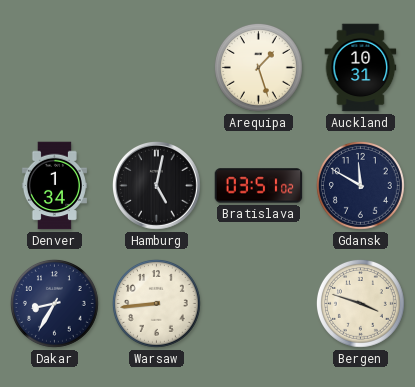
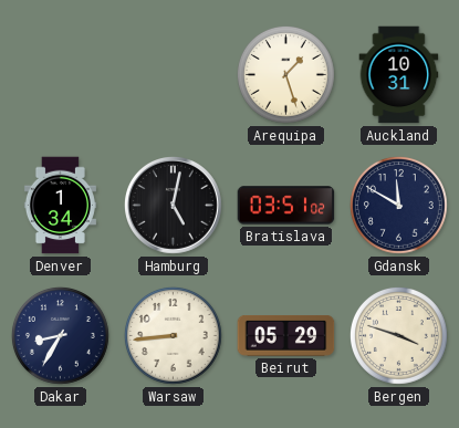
Beirut: none -> 05:29
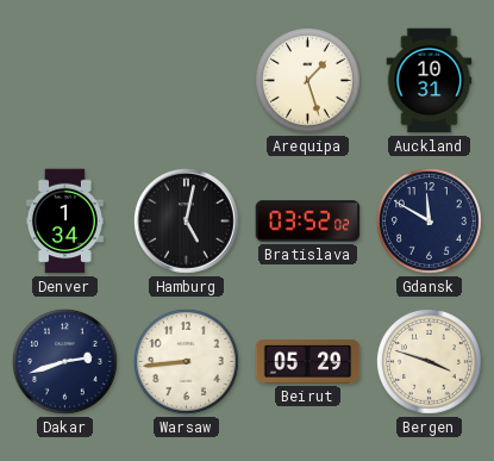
Bratislava: 03:51 -> 03:52
Dakar: 8:35 -> 2:42
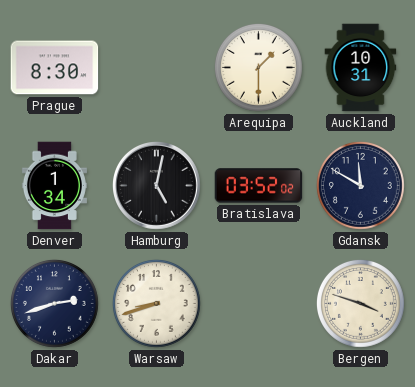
Prague: none -> 8:30
Arequipa: 1:27 -> 1:30
Warsaw: 8:44 -> 8:42
Beirut: 05:29 -> none
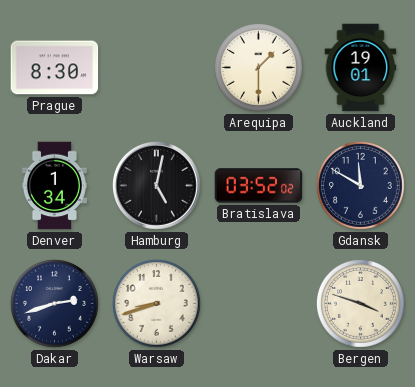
Auckland: 10:31 -> 19:01
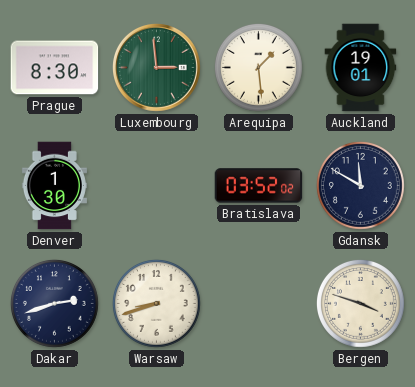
Luxembourg: none -> 2:59
Arequipa: 1:30 -> 1:29
Denver: 1:34 -> 1:30
Hamburg: 5:02 -> none
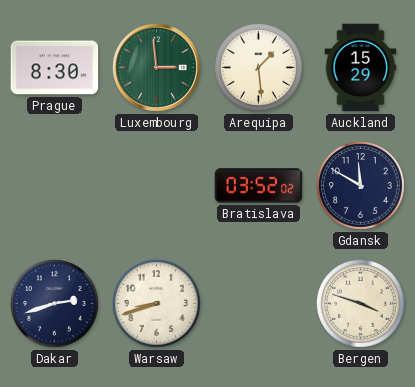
Auckland: 19:01 -> 15:29
Denver: 1:30 -> none
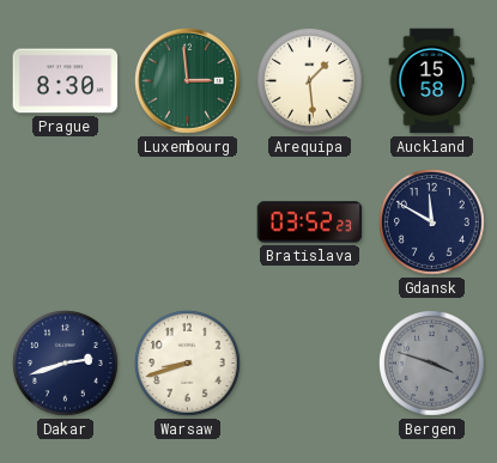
Auckland: 15:29 -> 15:58
Bratislava: 03:52:02 -> 03:52:23
Bergen dial: cream -> grey
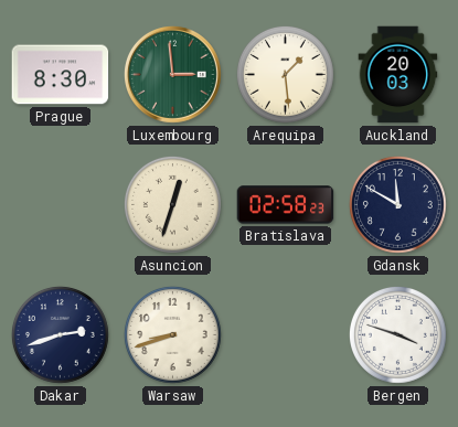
Auckland: 15:58 -> 20:03
Asuncion: none -> 12:33
Bratislava: 03:52 -> 02:58
Bergen dial: grey -> white
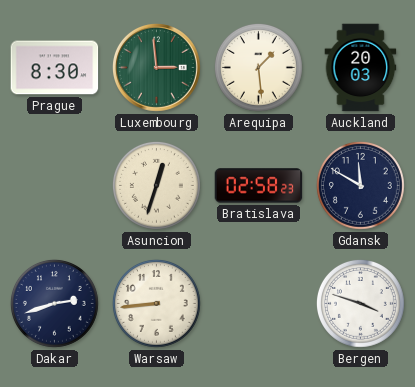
Warsaw: 8:42 -> 8:44
